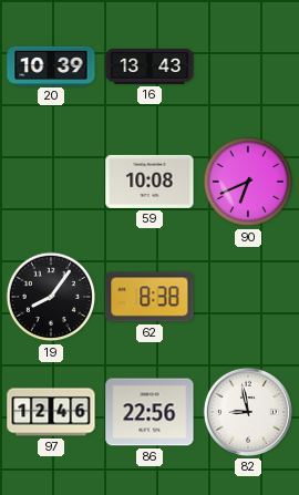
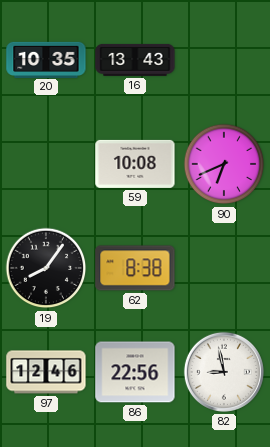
20: 10:39 -> 10:35
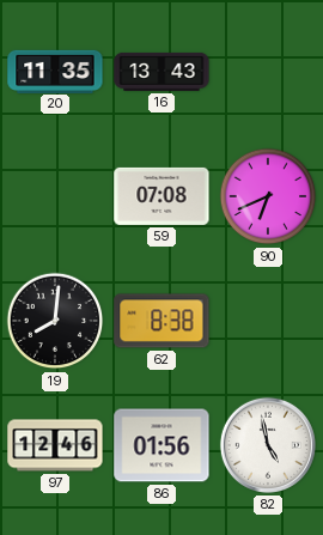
20: 10:35 -> 11:35
59: 10:08 -> 07:08
19: 8:06 -> 8:01
86: 22:56 -> 01:56
82: 8:58 -> 4:58
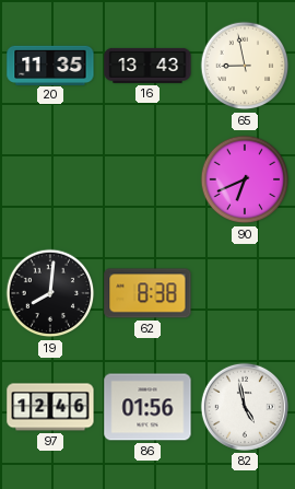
65: none -> 8:58
59: 07:08 -> none
